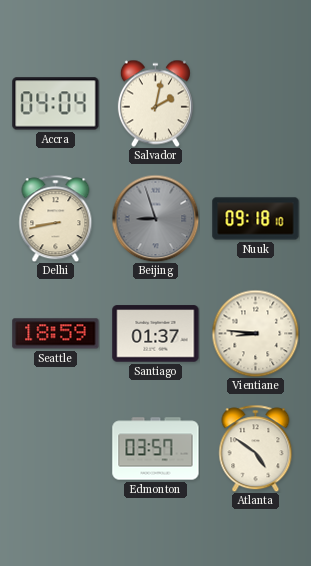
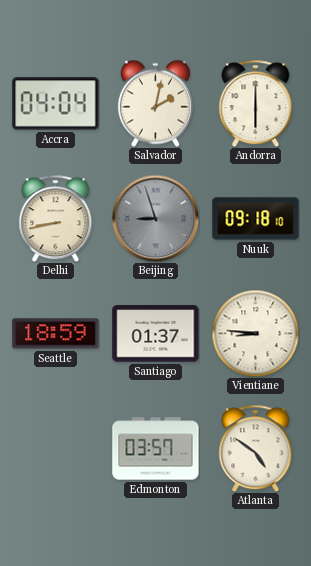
Andorra: none -> 6:00
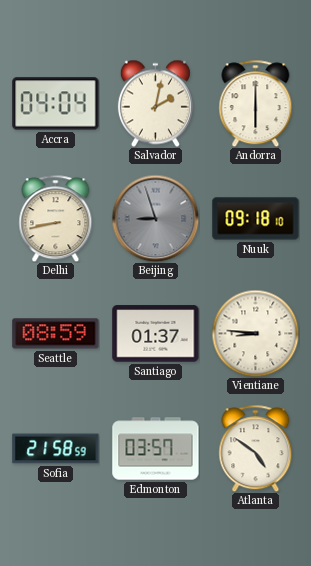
Seattle: 18:59 -> 08:59
Sofia: none -> 21:58
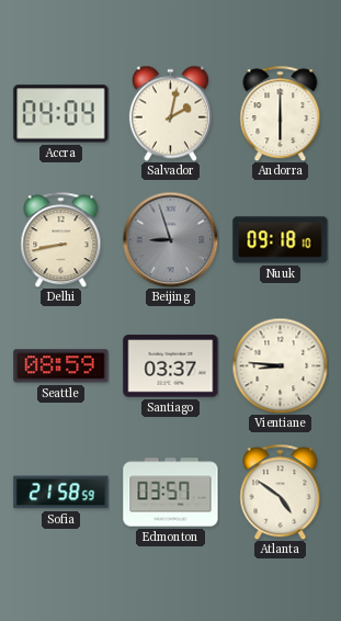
Santiago: 01:37 -> 03:37
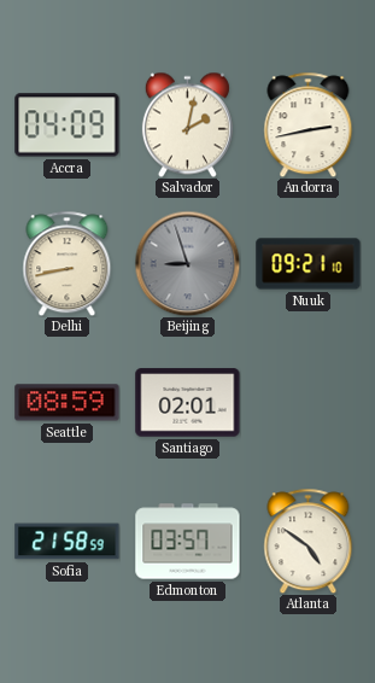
Accra: 04:04 -> 04:09
Andorra: 6:00 -> 2:43
Nuuk: 09:18 -> 09:21
Santiago: 03:37 -> 02:01
Vientiane: 8:46 -> none
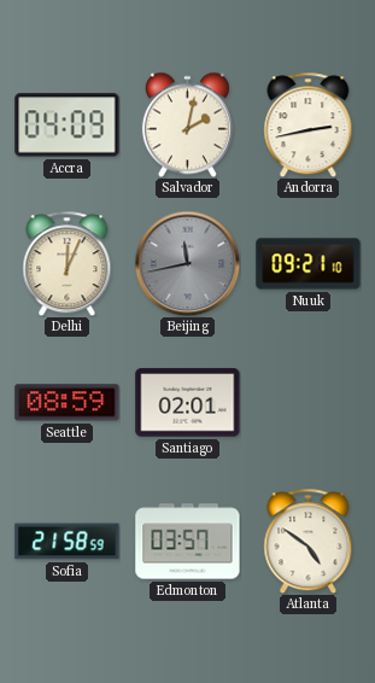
Delhi: 8:43 -> 12:04
Beijing: 8:57 -> 11:43
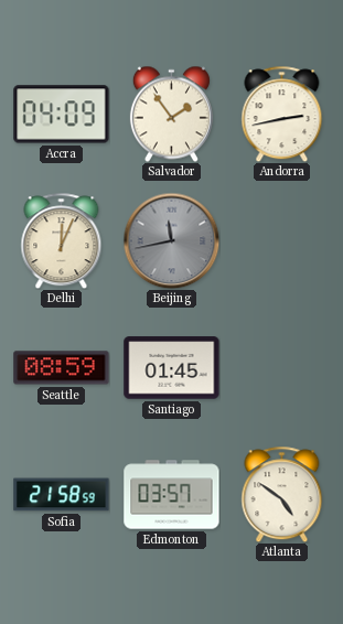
Salvador: 2:02 -> 1:54
Nuuk: 09:21 -> none
Santiago: 02:01 -> 01:45
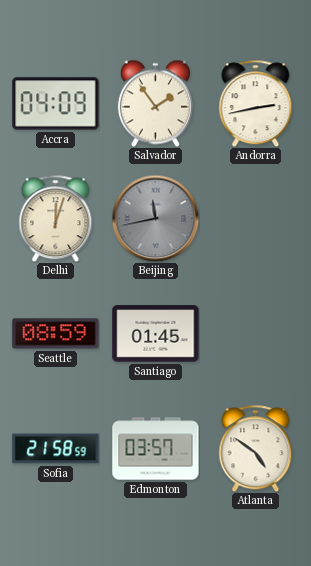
Delhi: 12:04 -> 12:03
